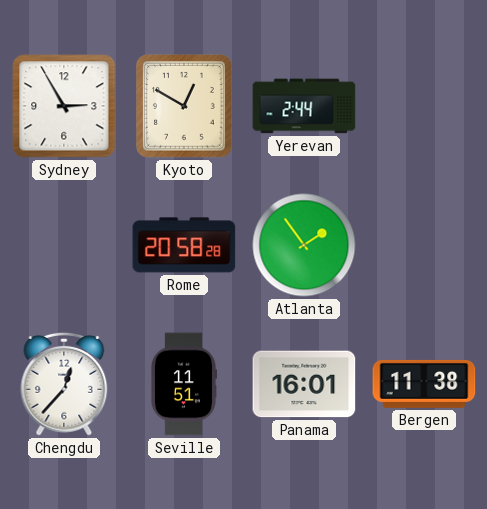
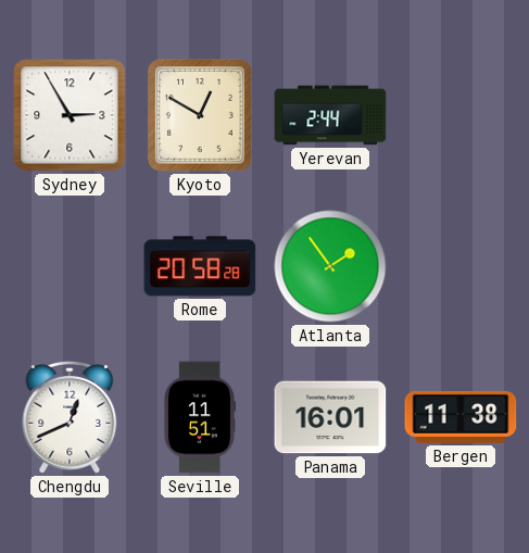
Chengdu: 12:37 -> 12:41
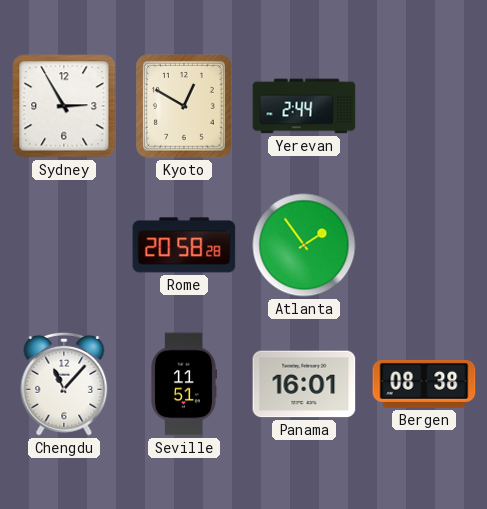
Chengdu: 12:41 -> 11:07
Bergen: 11:38 -> 08:38
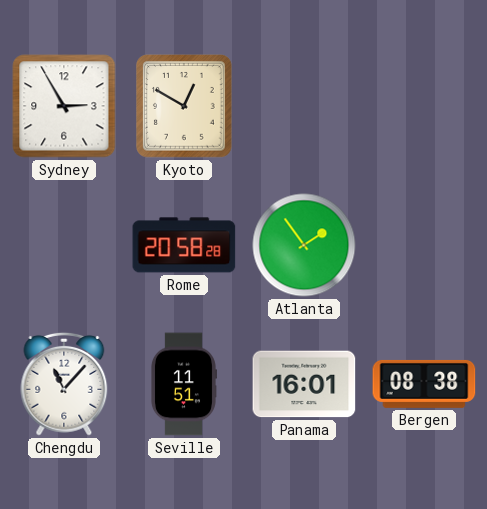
Yerevan: 2:44 -> none
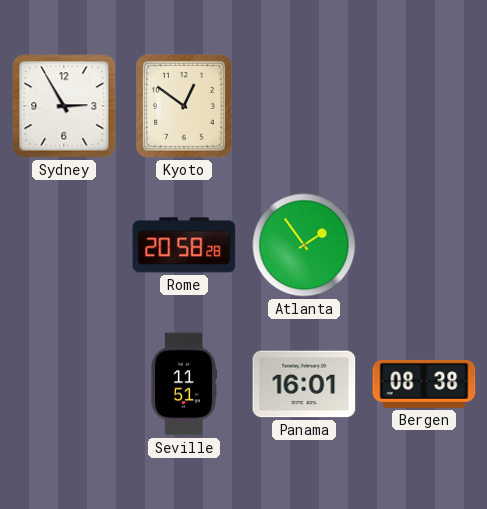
Kyoto: 12:50 -> 12:51
Chengdu: 11:07 -> none
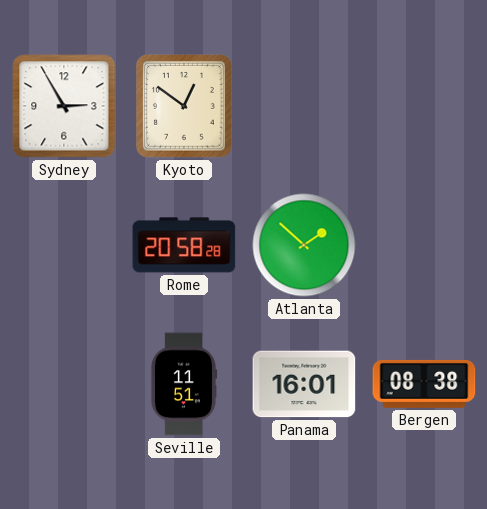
Atlanta: 1:54 -> 1:52
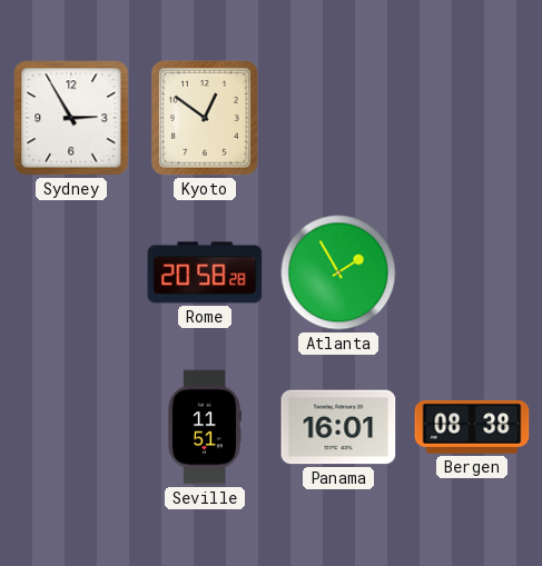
Atlanta: 1:52 -> 1:55
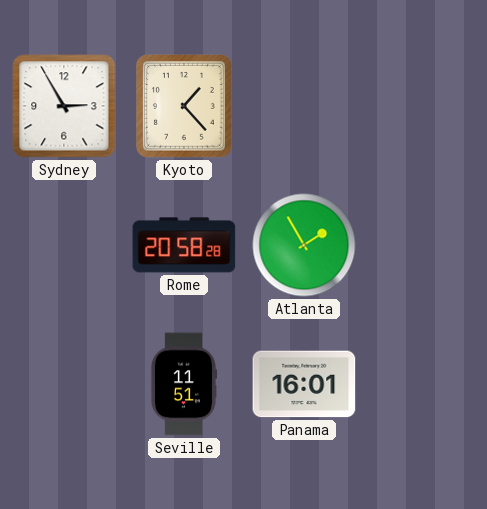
Kyoto: 12:51 -> 1:23
Bergen: 08:38 -> none
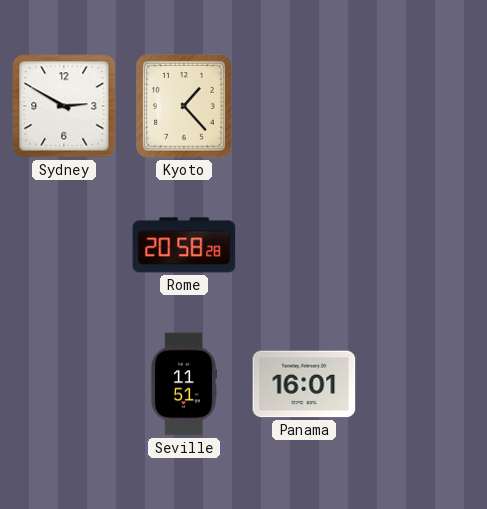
Sydney: 2:55 -> 2:50
Atlanta: 1:55 -> none
